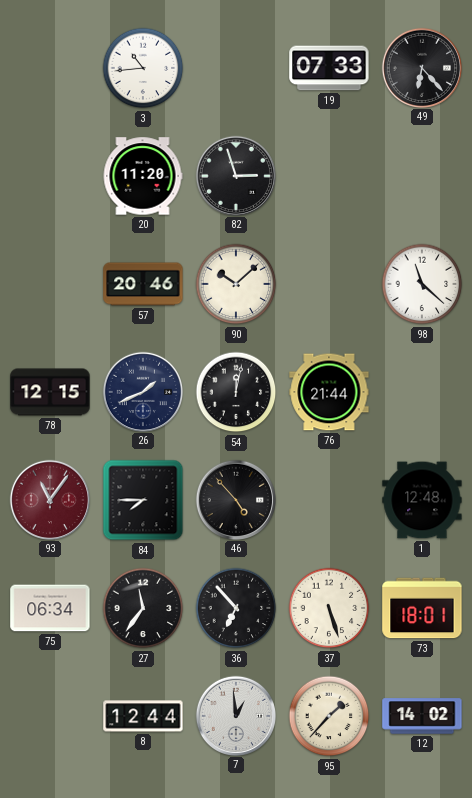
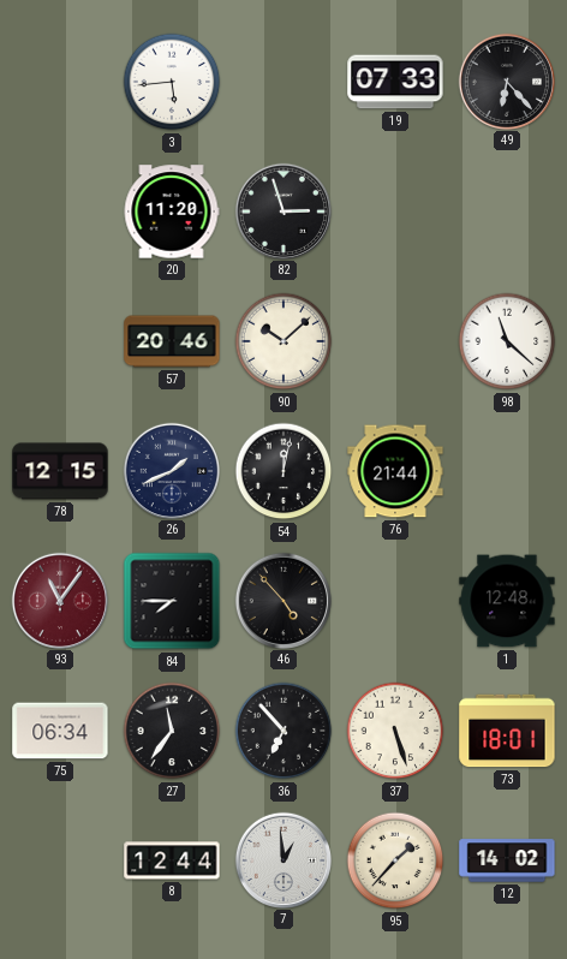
3: 10:44 -> 5:44
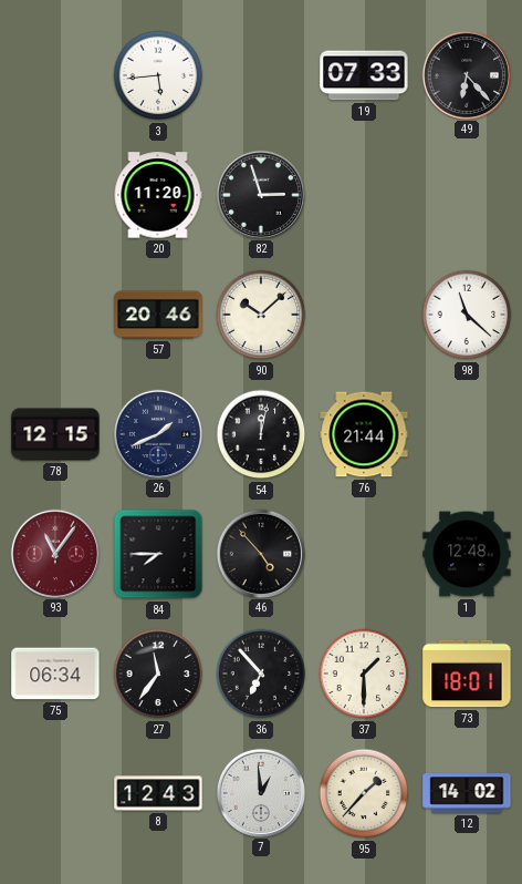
37: 5:27 -> 1:30
8: 12:44 -> 12:43
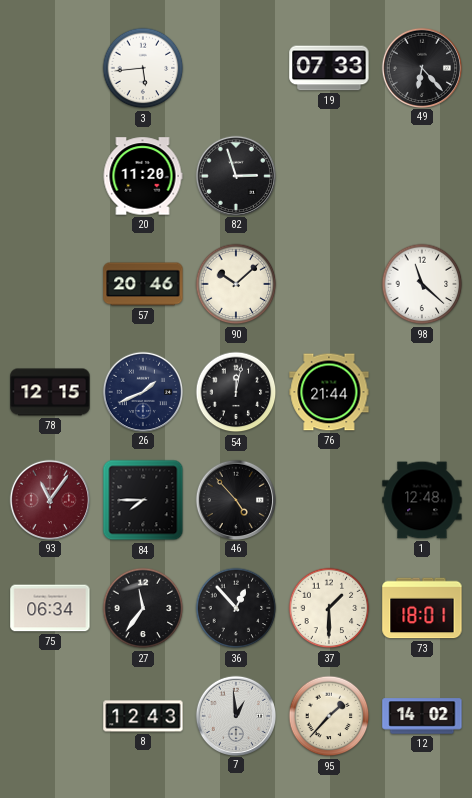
36: 6:53 -> 12:53
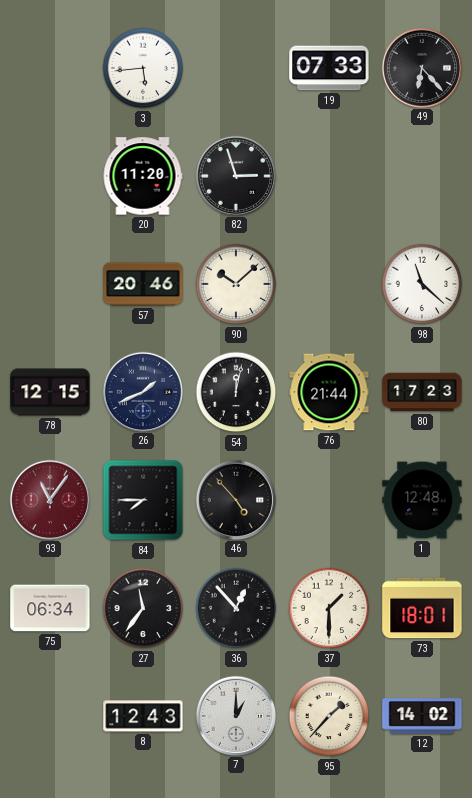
80: none -> 17:23
7: 12:59 -> 1:00
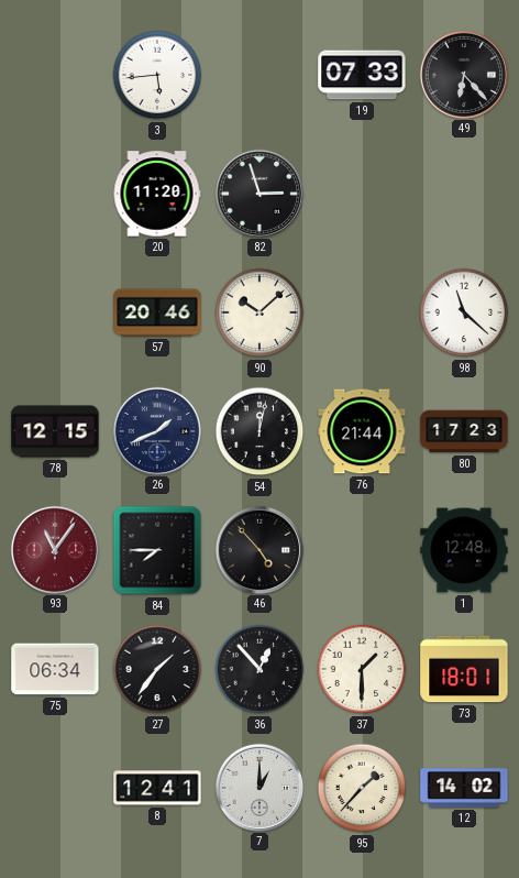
27: 11:36 -> 1:36
8: 12:43 -> 12:41
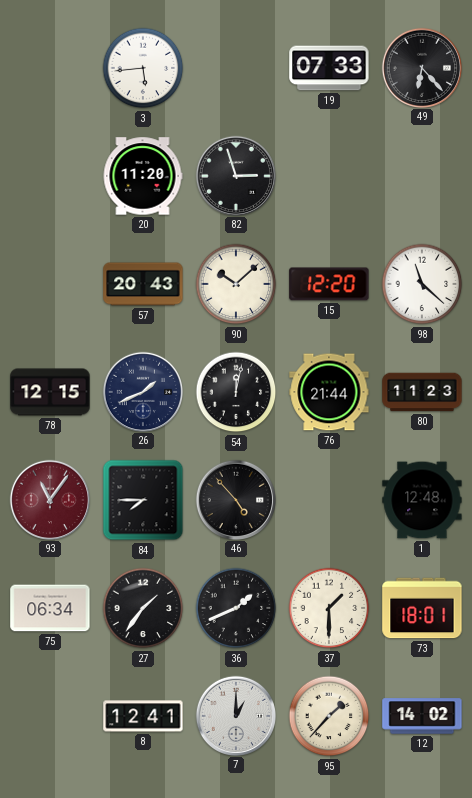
57: 20:46 -> 20:43
15: none -> 12:20
80: 17:23 -> 11:23
36: 12:53 -> 1:41
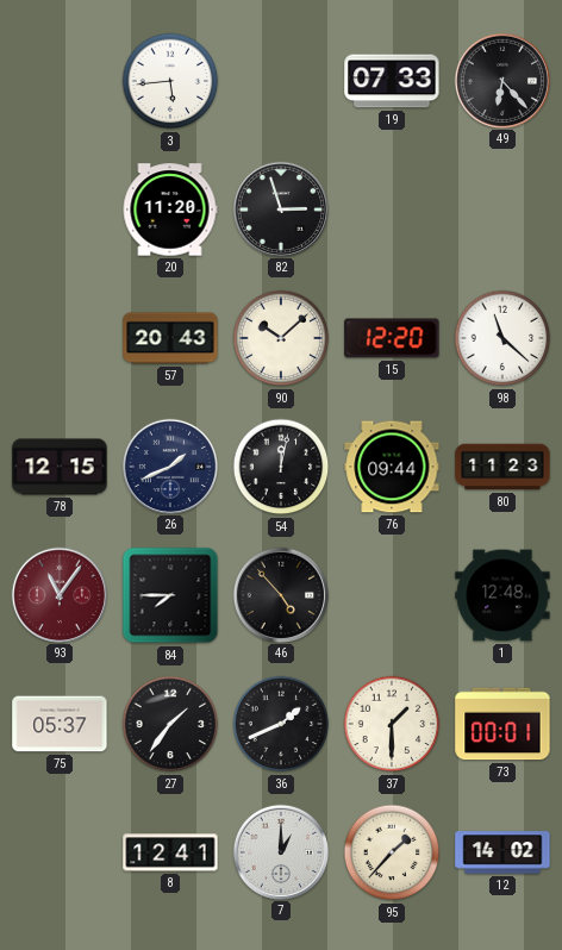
76: 21:44 -> 09:44
75: 06:34 -> 05:37
73: 18:01 -> 00:01
